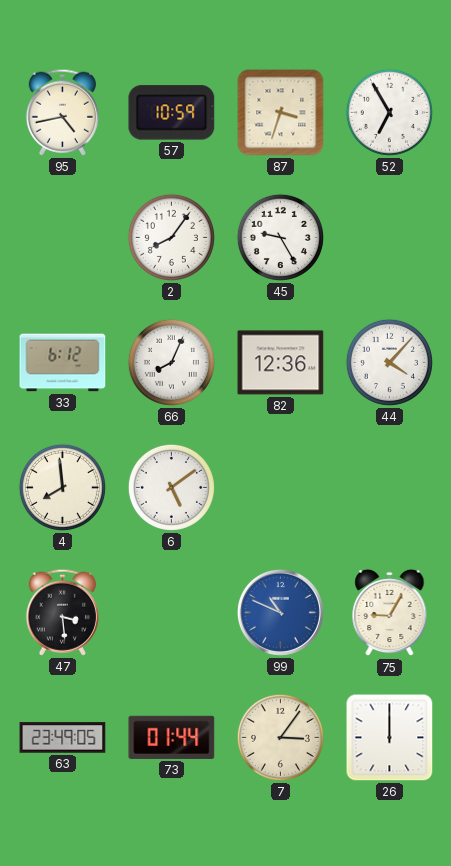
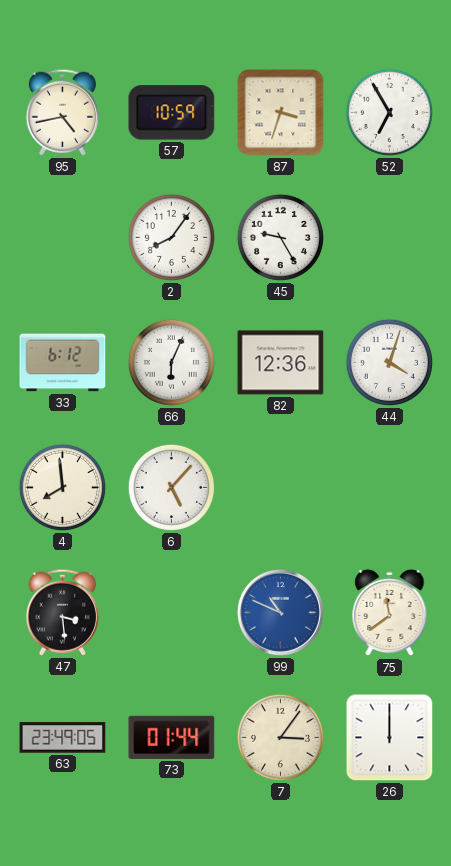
66: 8:04 -> 6:04
44: 4:07 -> 4:03
6: 5:09 -> 5:07
75: 9:05 -> 11:39
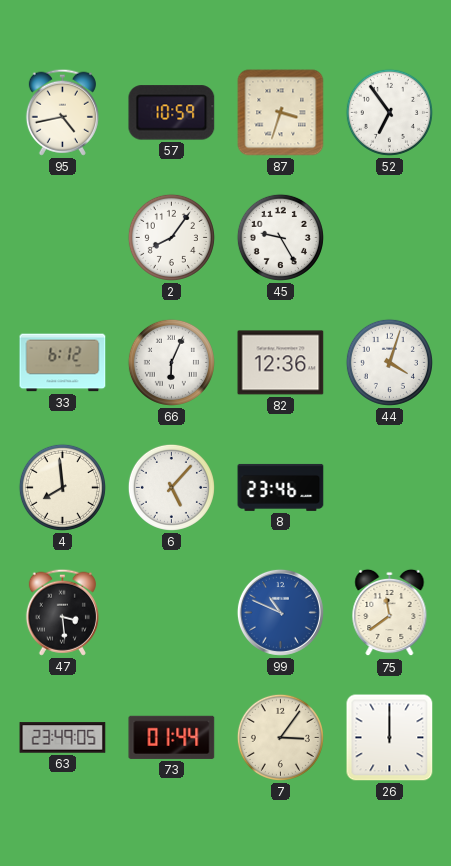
52: 6:55 -> 6:54
8: none -> 23:46
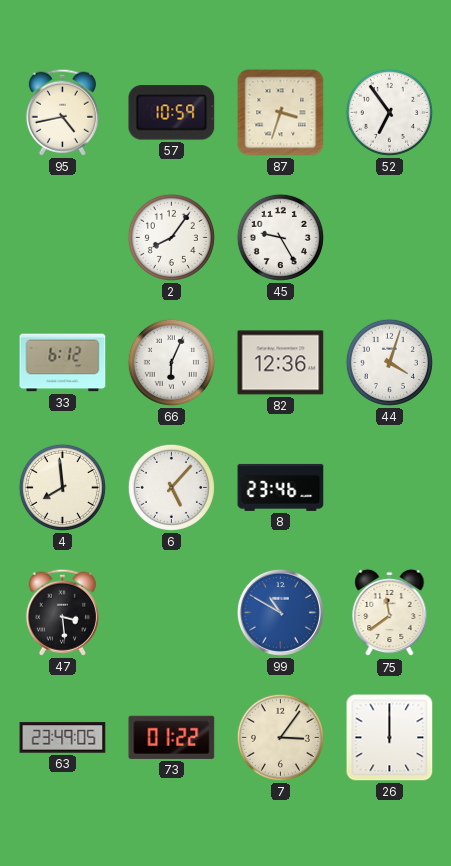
99: 10:49 -> 10:50
73: 01:44 -> 01:22
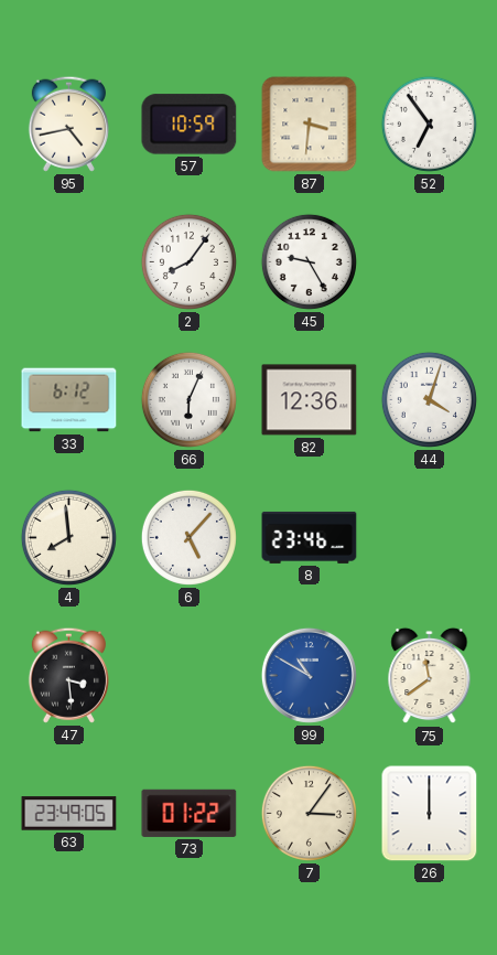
87: 3:33 -> 3:31
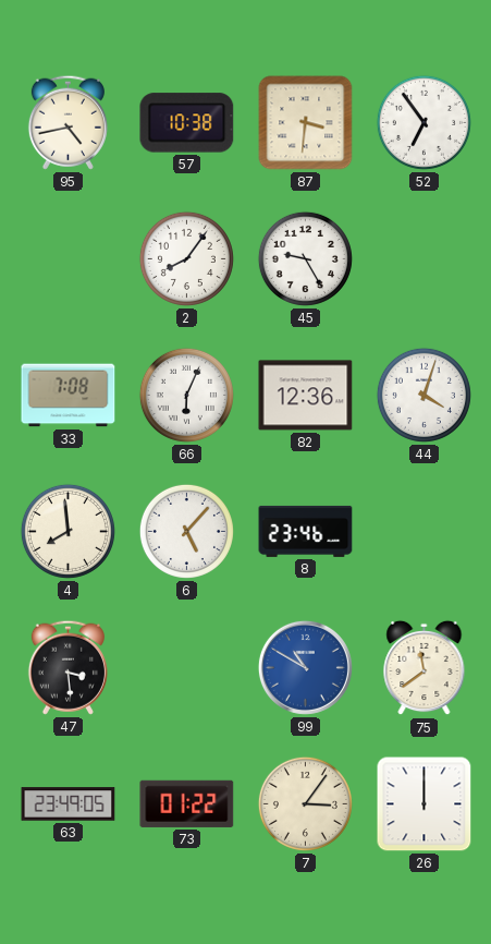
57: 10:59 -> 10:38
33: 6:12 -> 7:08
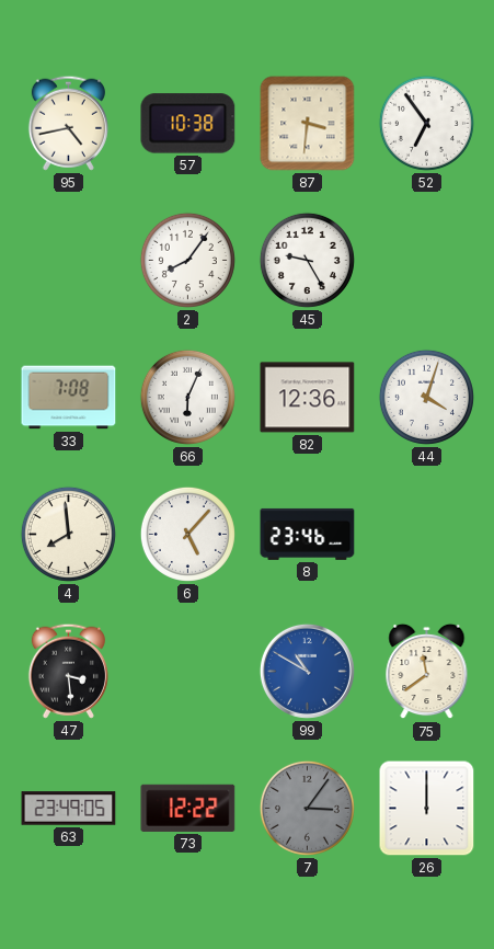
73: 01:22 -> 12:22
7 dial: cream -> grey
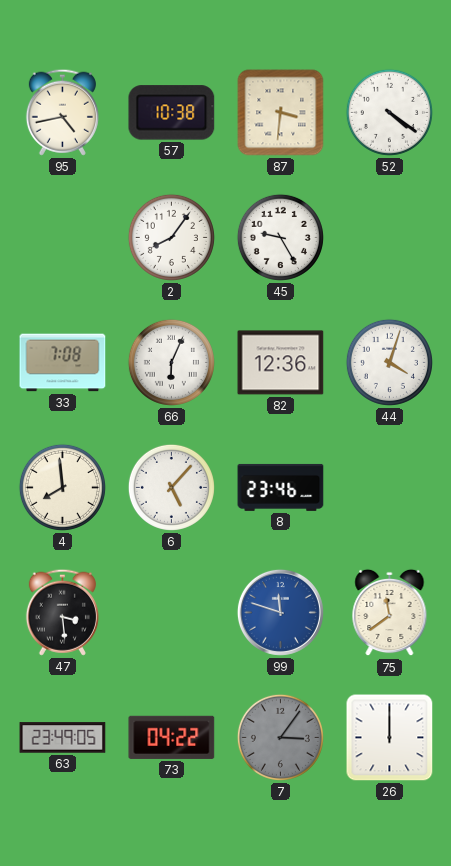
52: 6:54 -> 4:21
99: 10:50 -> 11:48
73: 12:22 -> 04:22
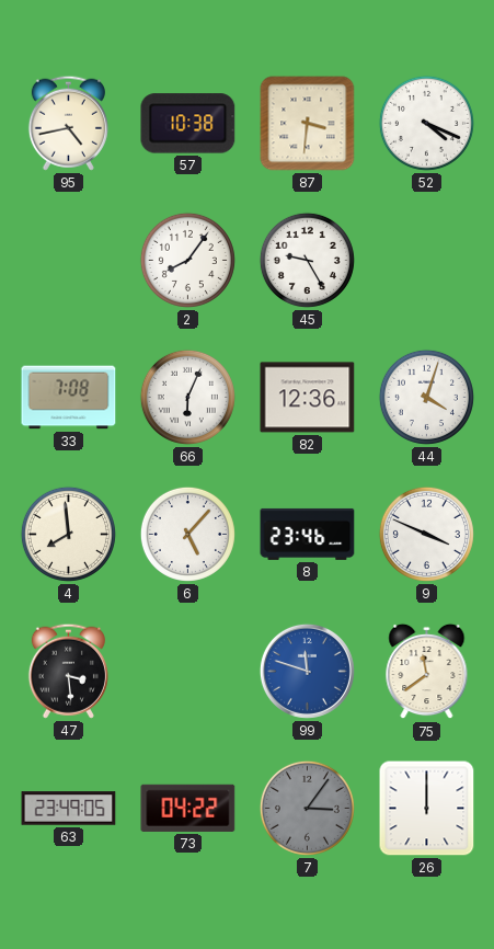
52: 4:21 -> 4:19
9: none -> 3:49
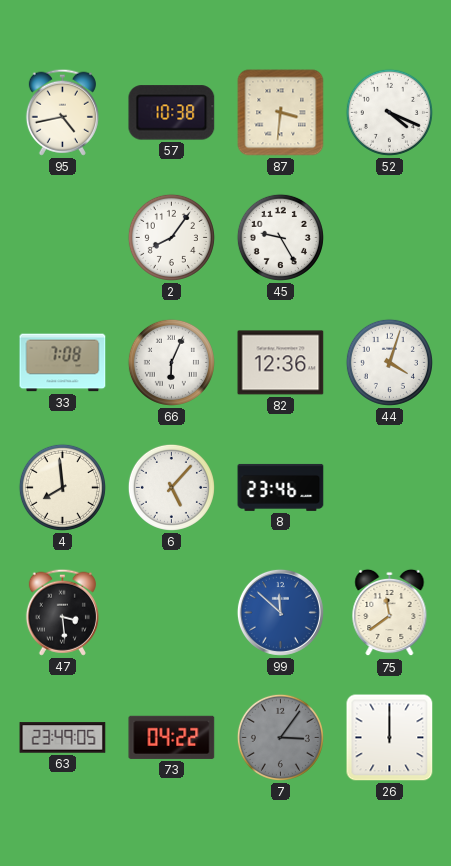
9: 3:49 -> none
99: 11:48 -> 11:52
